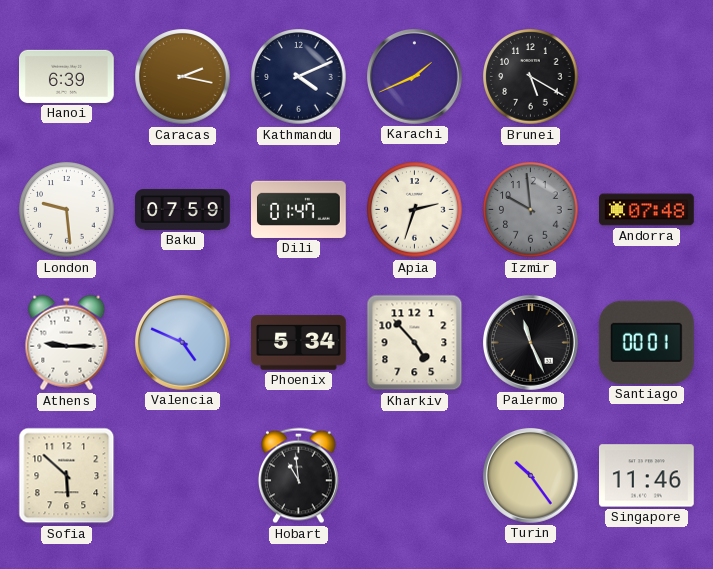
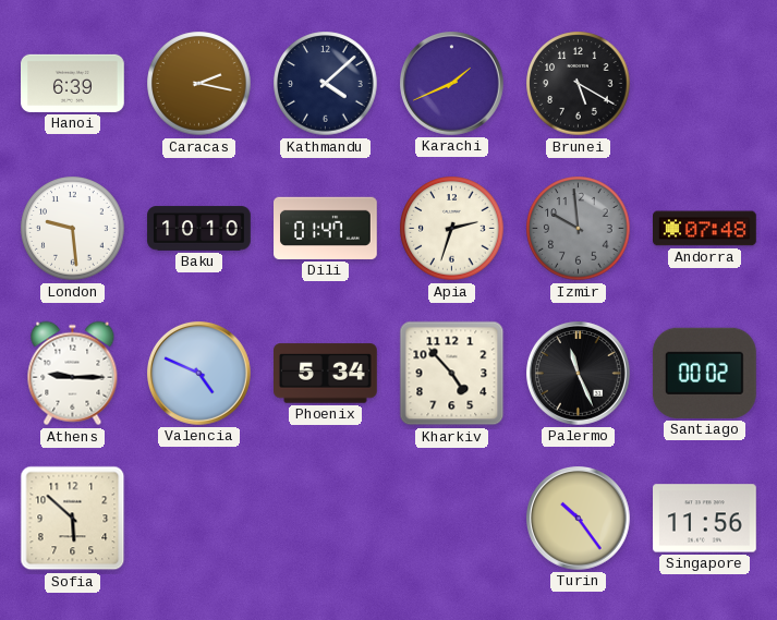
Kathmandu: 4:11 -> 4:08
Baku: 07:59 -> 10:10
Santiago: 00:01 -> 00:02
Hobart: 10:59 -> none
Singapore: 11:46 -> 11:56
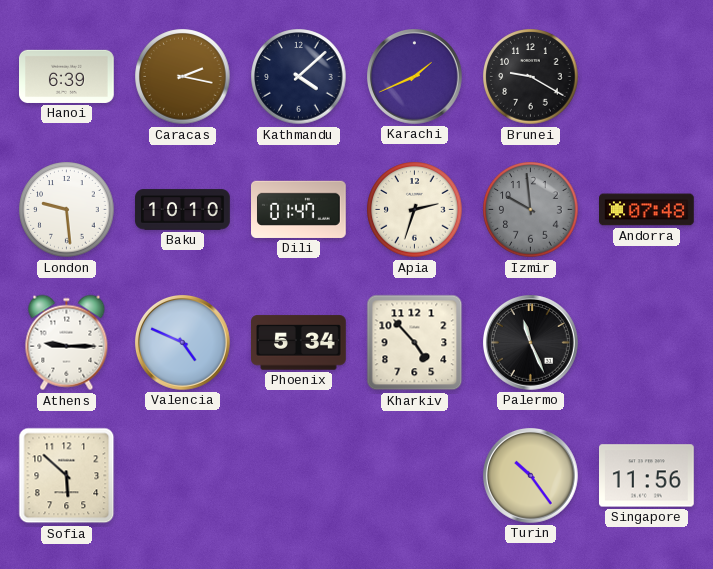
Brunei: 5:20 -> 9:20
Santiago: 00:02 -> none
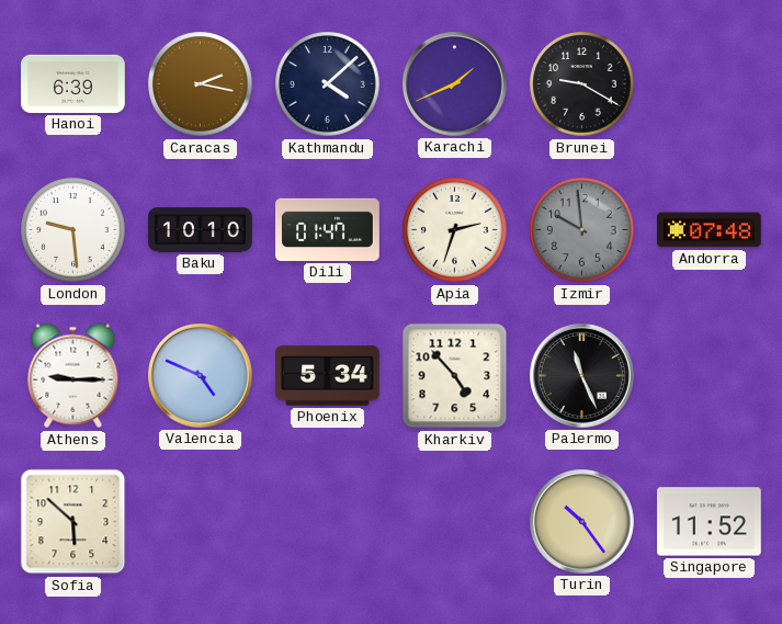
Singapore: 11:56 -> 11:52
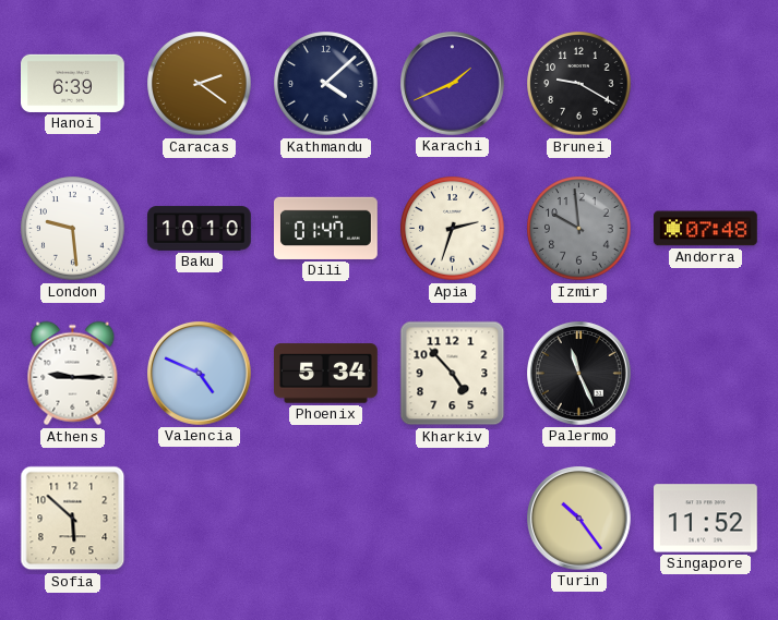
Caracas: 2:17 -> 2:21
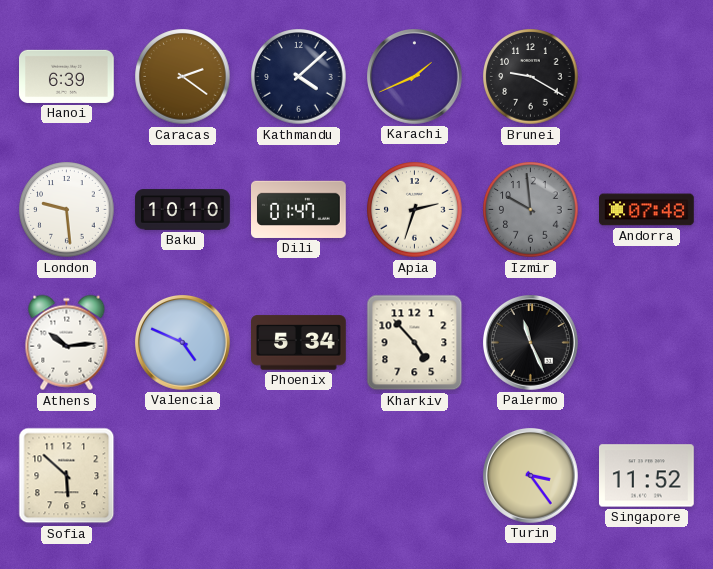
Athens: 9:15 -> 10:14
Turin: 10:24 -> 3:24
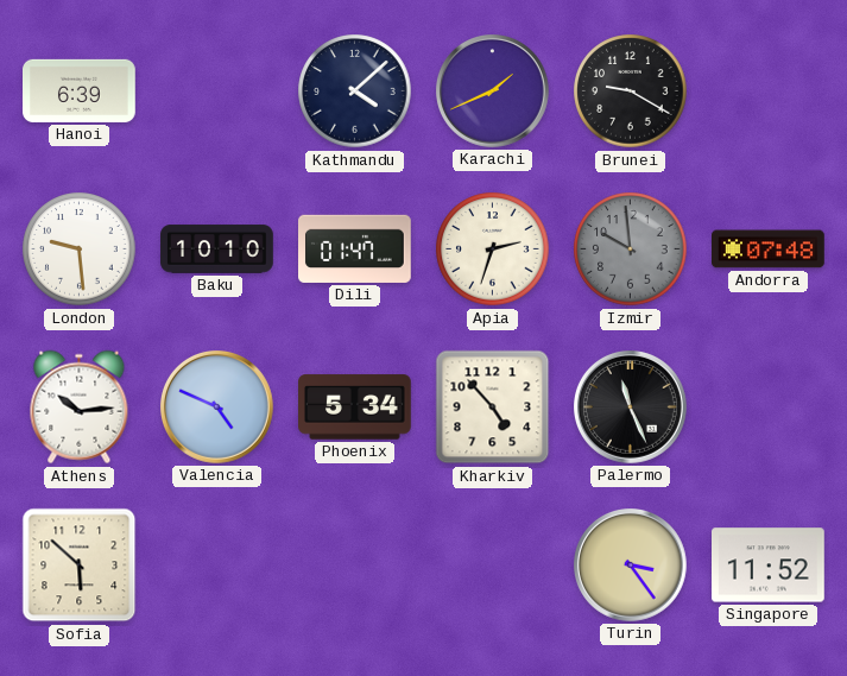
Caracas: 2:21 -> none
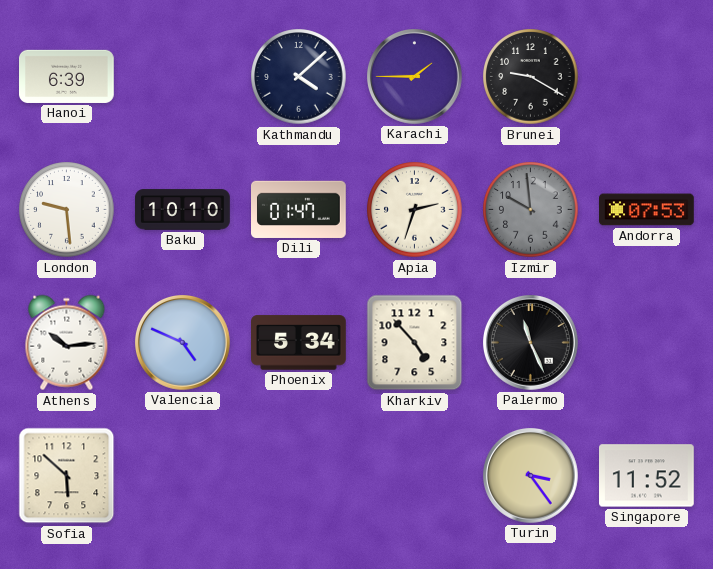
Karachi: 1:41 -> 1:45
Andorra: 07:48 -> 07:53
